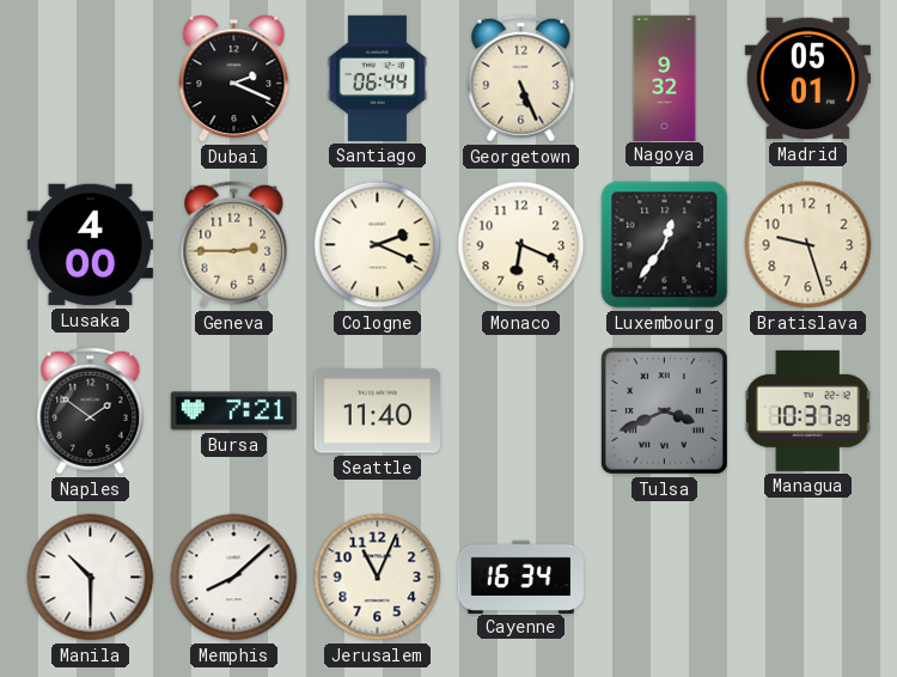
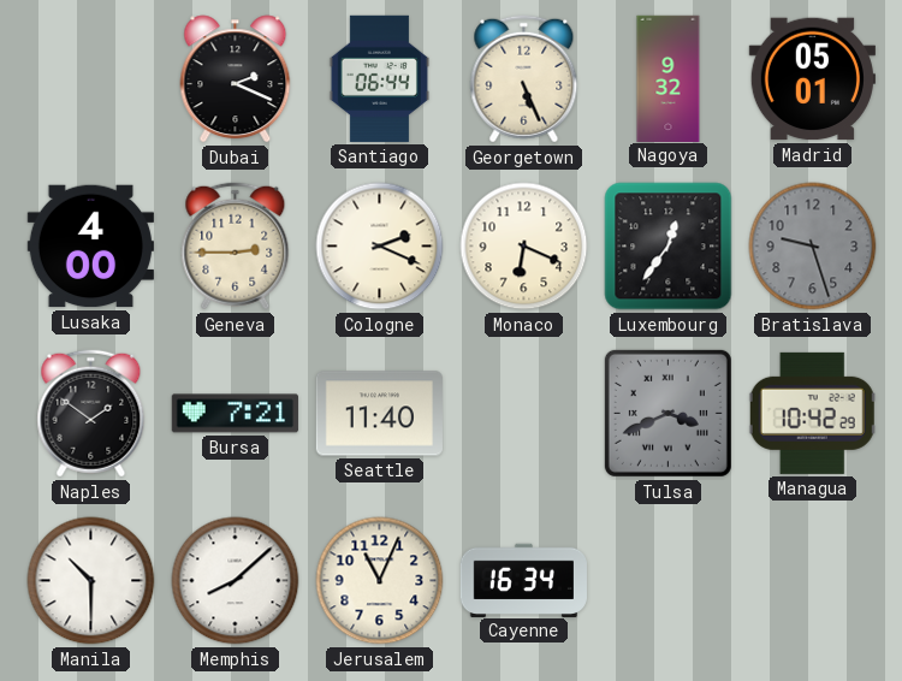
Bratislava dial: cream -> grey
Managua: 10:37 -> 10:42
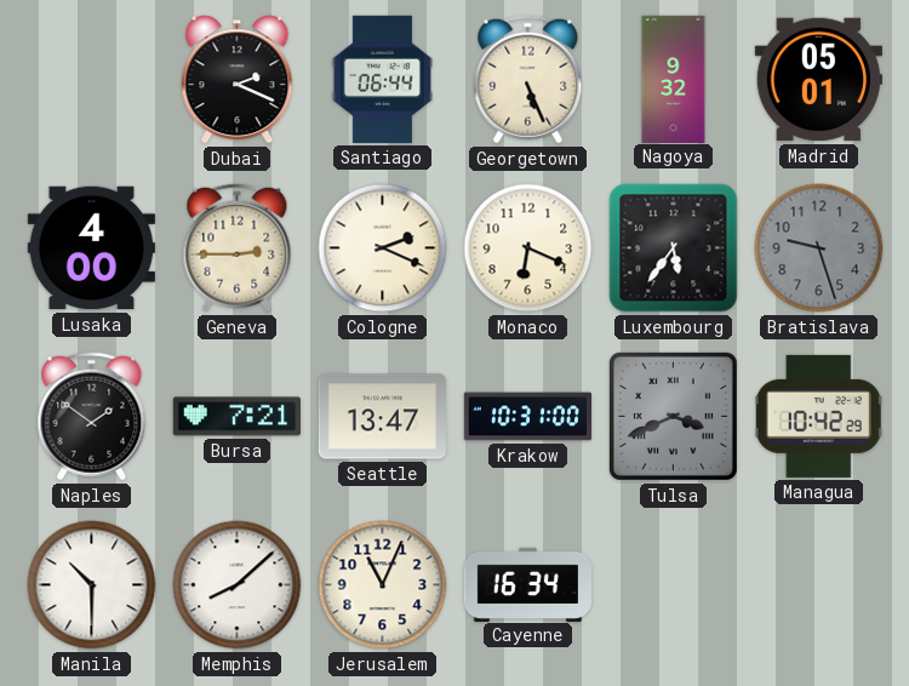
Luxembourg: 12:36 -> 5:36
Seattle: 11:40 -> 13:47
Krakow: none -> 10:31
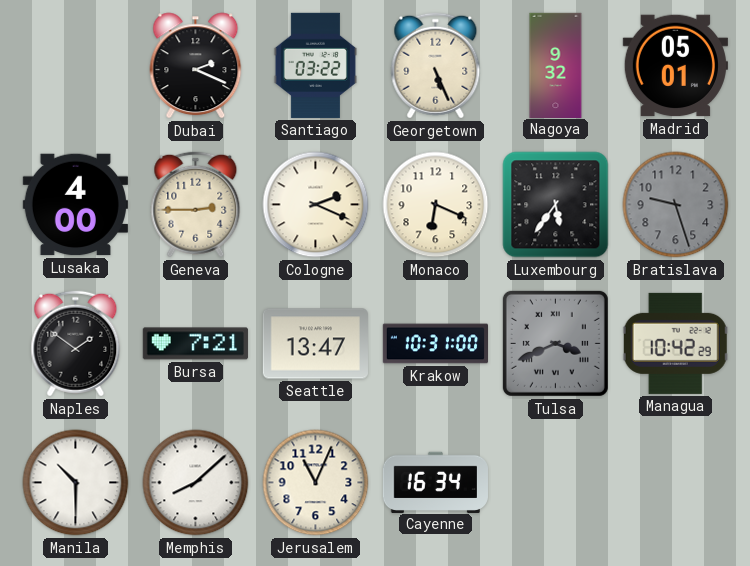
Santiago: 06:44 -> 03:22
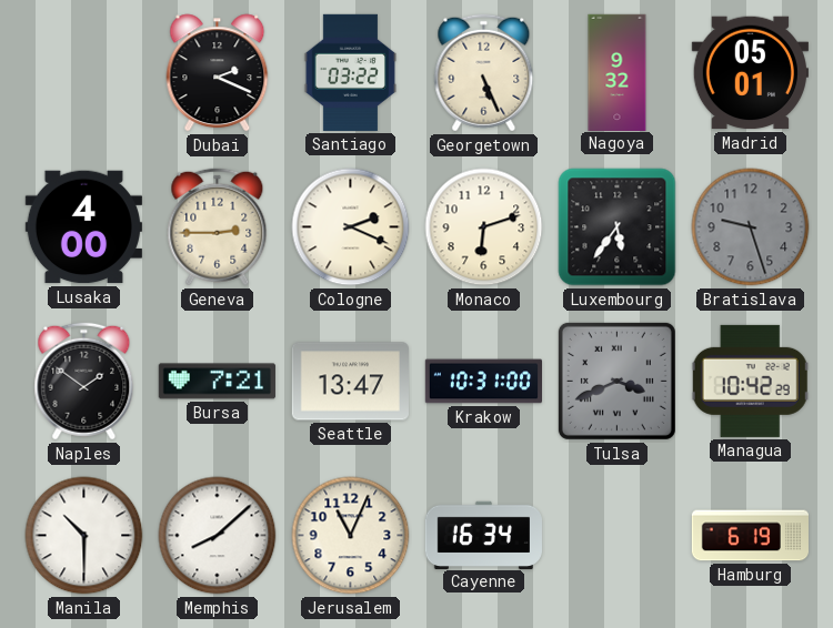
Monaco: 6:19 -> 6:12
Hamburg: none -> 6:19
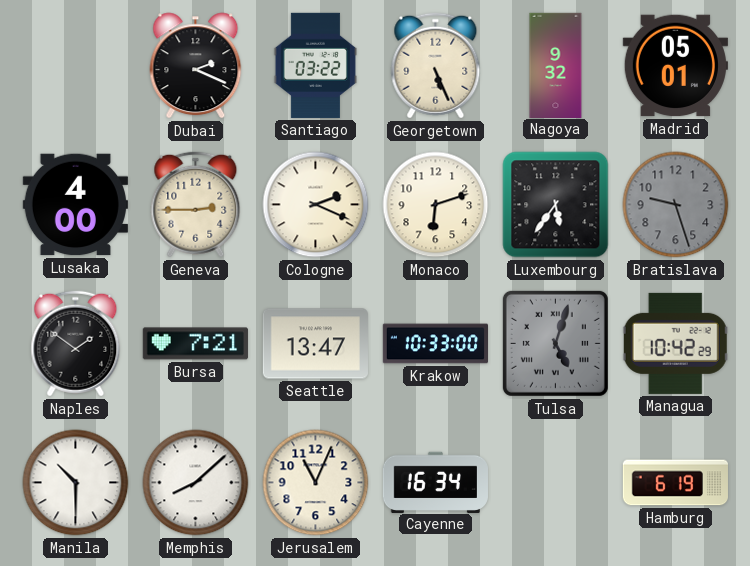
Krakow: 10:31 -> 10:33
Tulsa: 3:41 -> 5:03
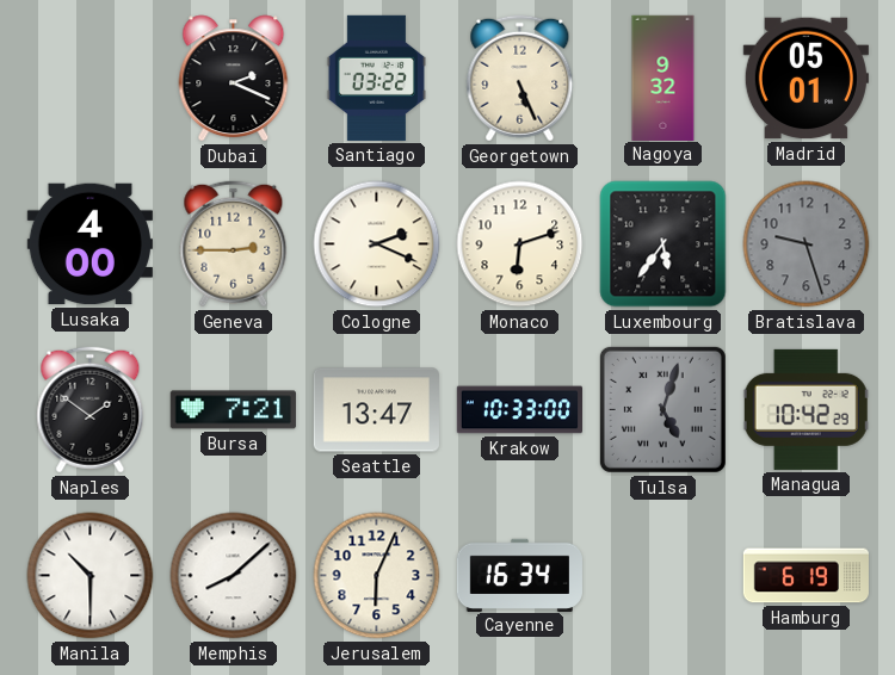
Jerusalem: 11:04 -> 6:04
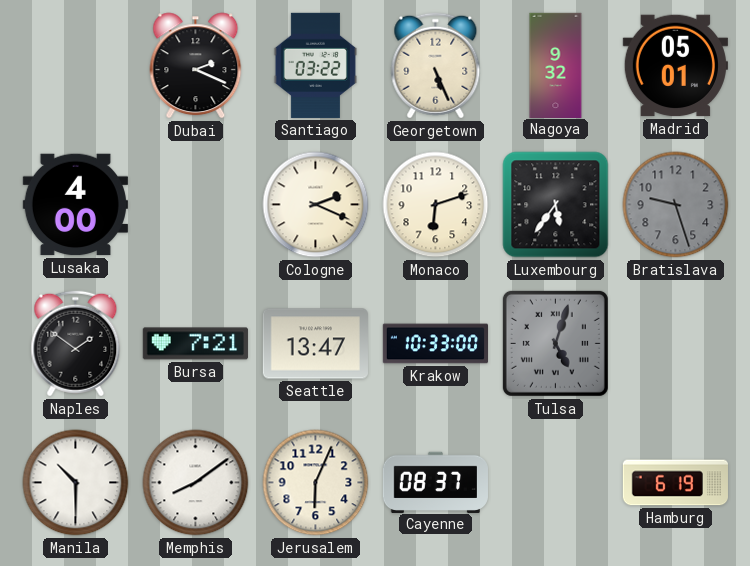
Geneva: 2:45 -> none
Managua: 10:42 -> none
Memphis: 8:08 -> 8:09
Cayenne: 16:34 -> 08:37
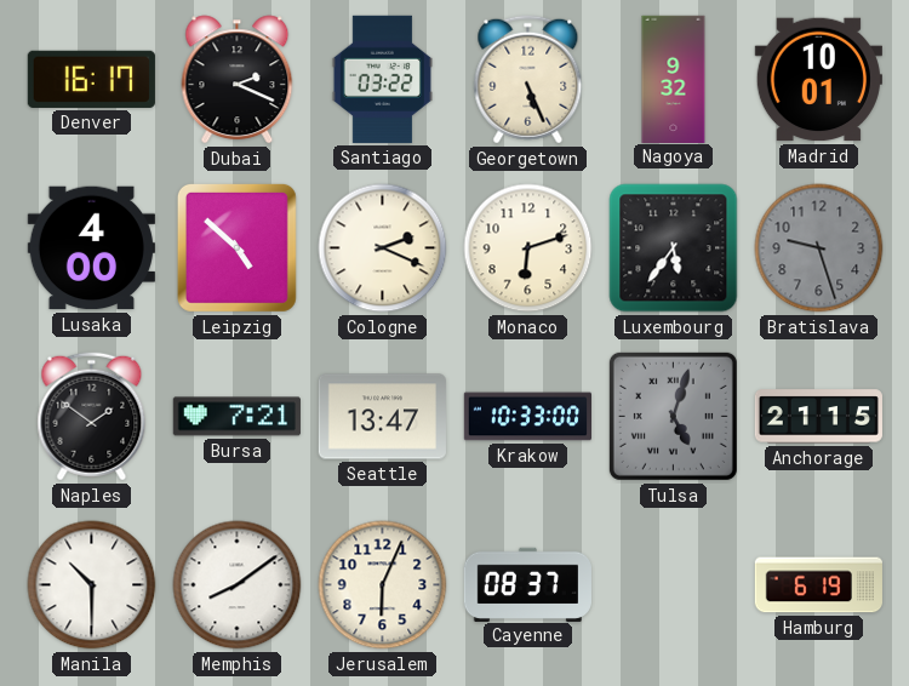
Denver: none -> 16:17
Madrid: 05:01 -> 10:01
Leipzig: none -> 4:52
Anchorage: none -> 21:15
